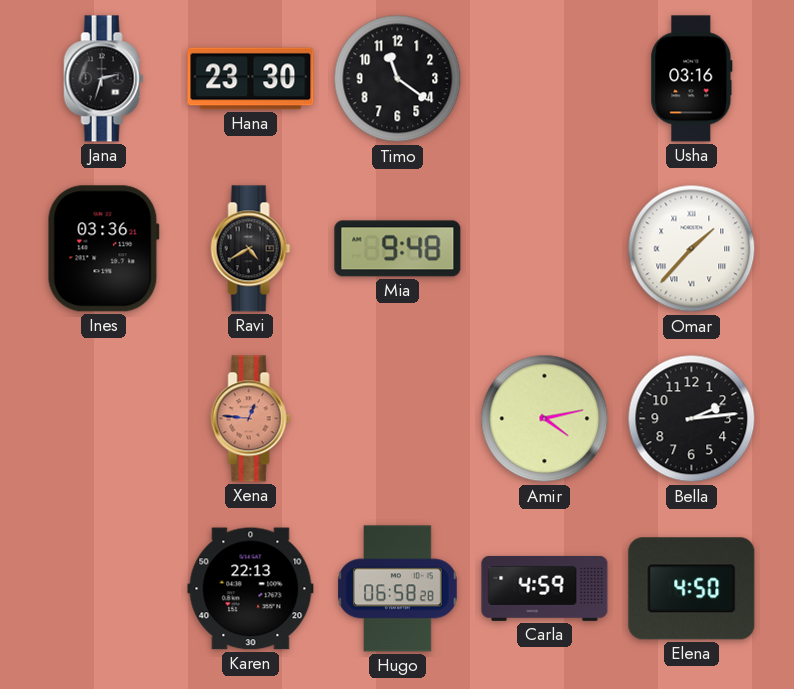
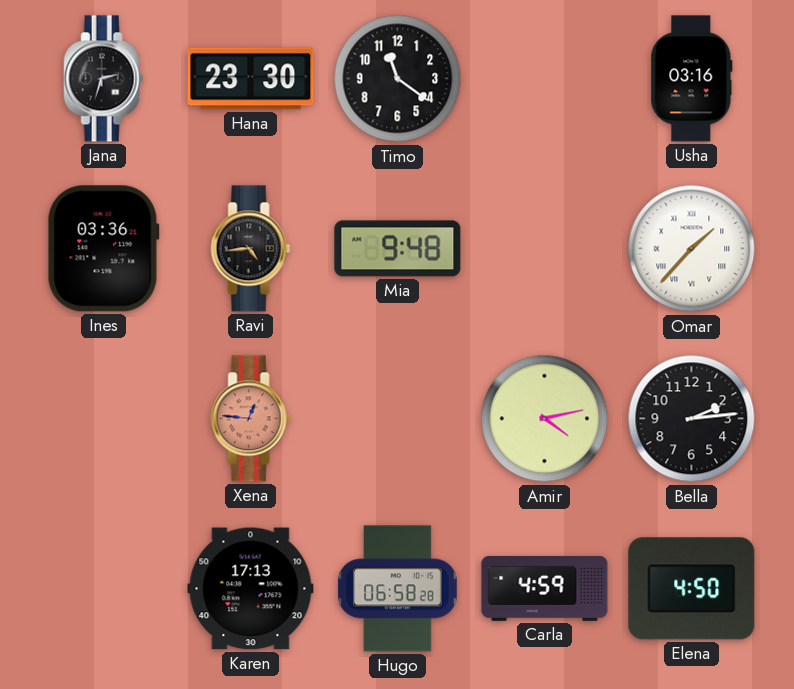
Ravi: 4:40 -> 4:44
Karen: 22:13 -> 17:13
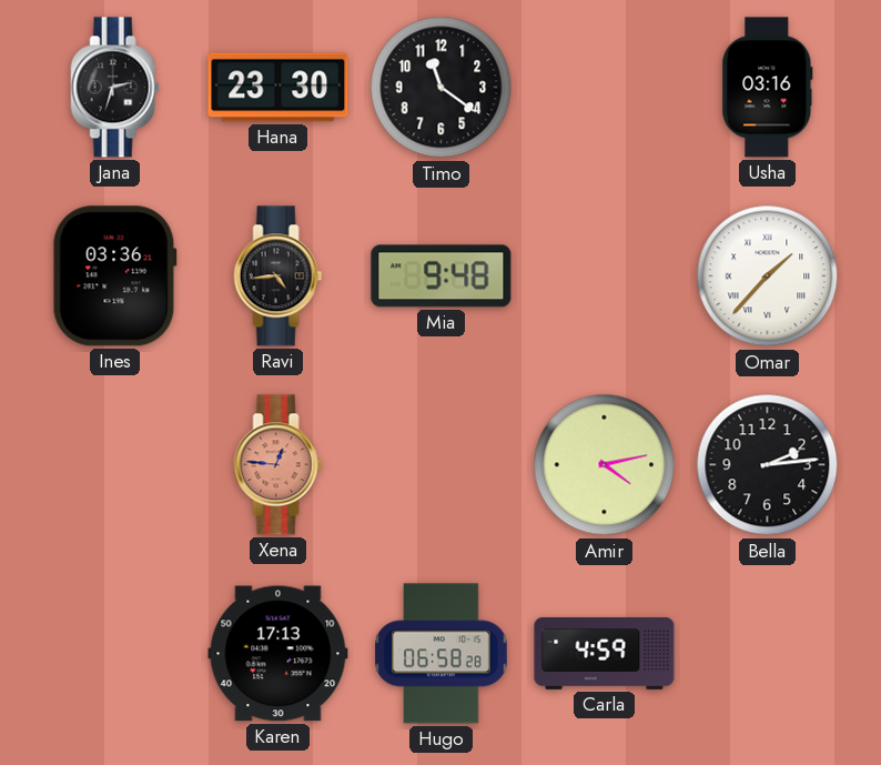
Elena: 4:50 -> none
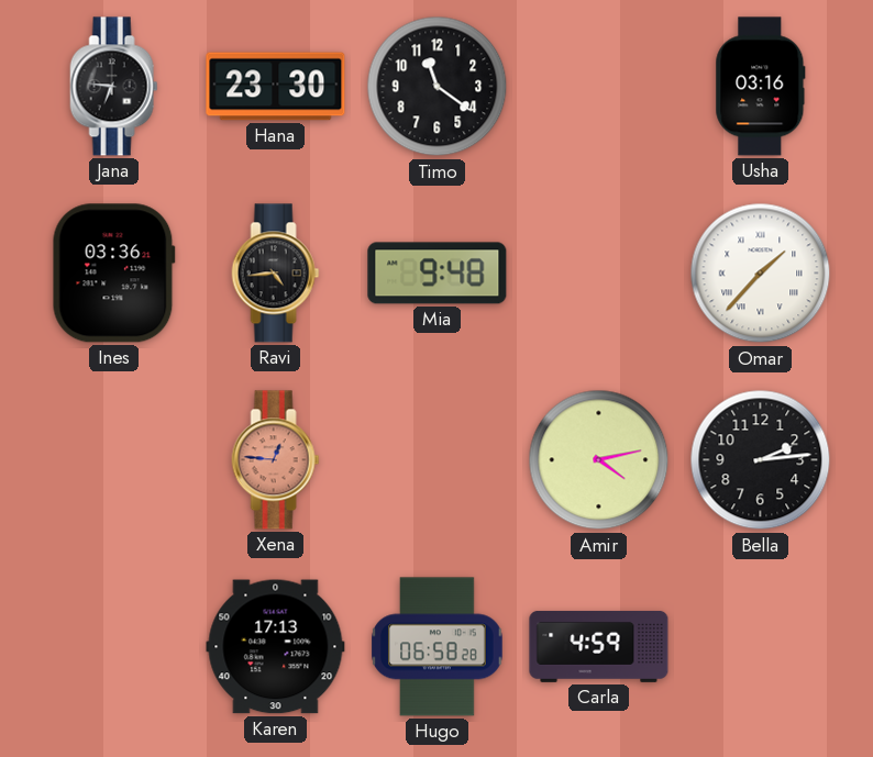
Jana: 2:33 -> 6:46
